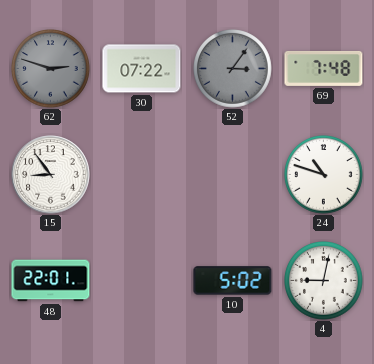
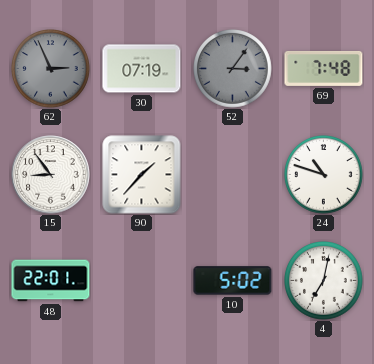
62: 2:48 -> 2:56
30: 07:22 -> 07:19
90: none -> 1:37
4: 9:02 -> 7:02
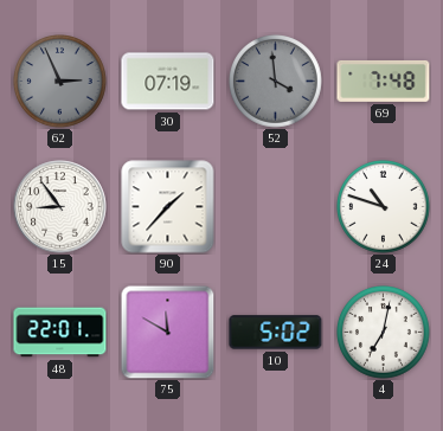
52: 3:06 -> 3:59
75: none -> 11:50
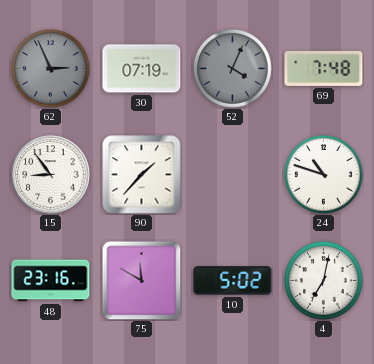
52: 3:59 -> 4:04
48: 22:01 -> 23:16
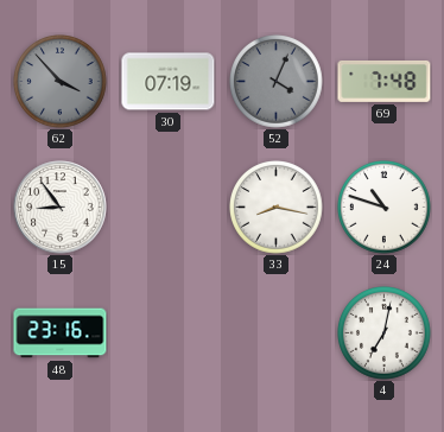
62: 2:56 -> 3:53
90: 1:37 -> none
33: none -> 8:17
75: 11:50 -> none
10: 5:02 -> none
